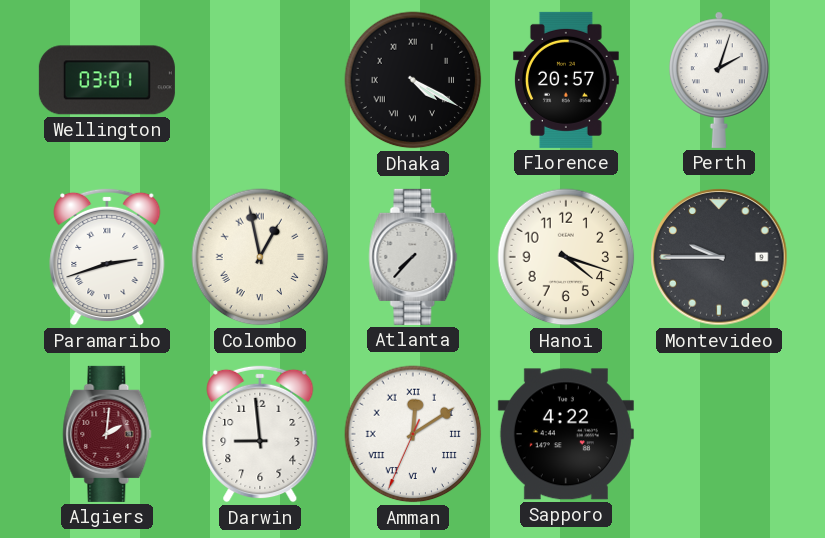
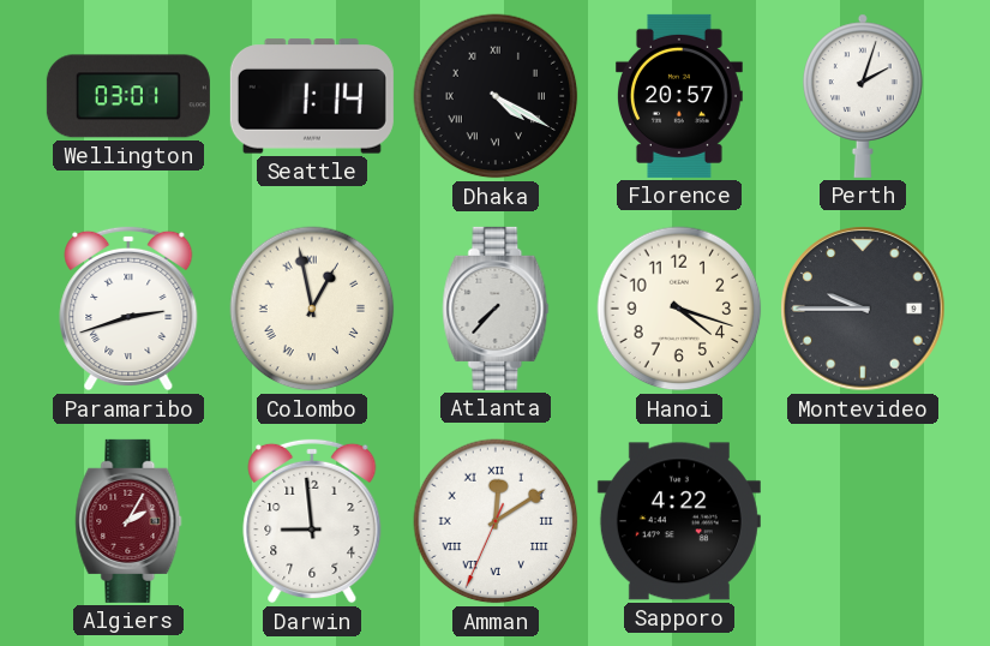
Seattle: none -> 1:14
Algiers: 2:01 -> 2:05
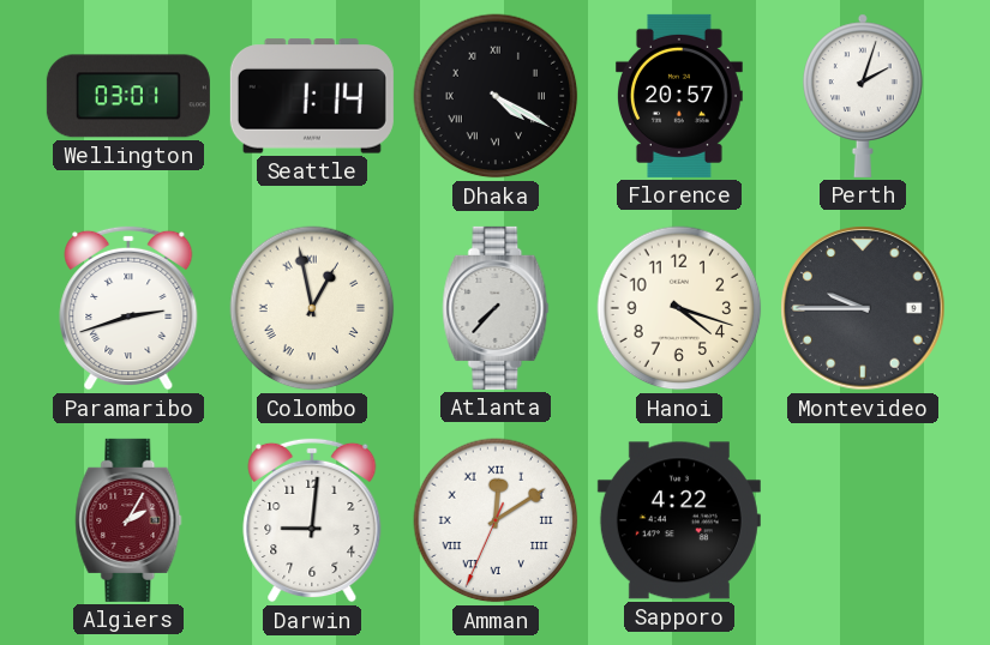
Darwin: 8:59 -> 9:01
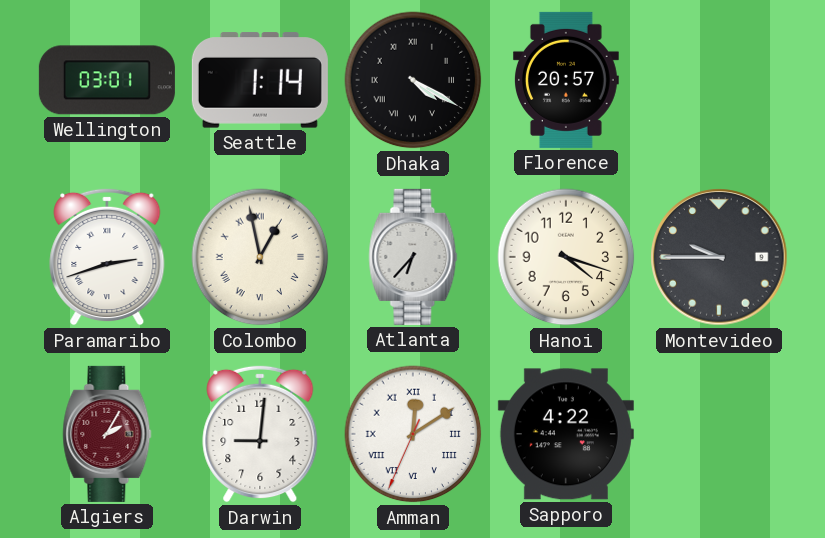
Perth: 2:03 -> none
Atlanta: 7:37 -> 6:37
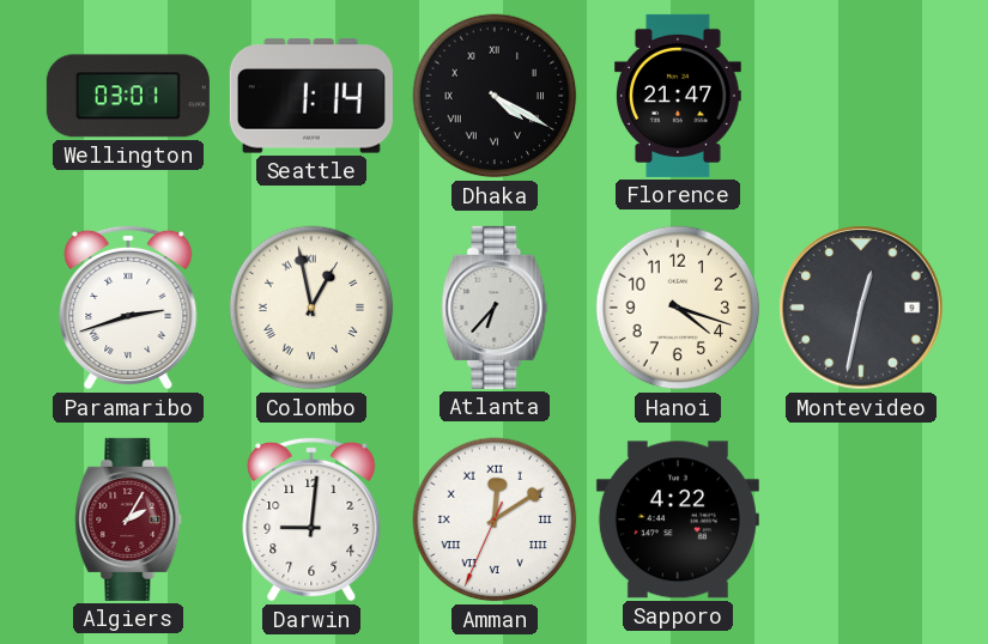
Florence: 20:57 -> 21:47
Montevideo: 9:45 -> 12:32
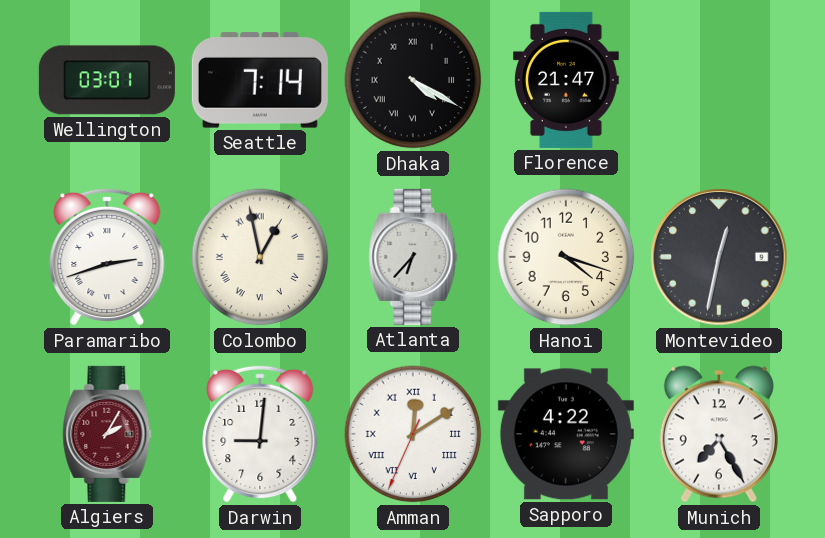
Seattle: 1:14 -> 7:14
Munich: none -> 7:25
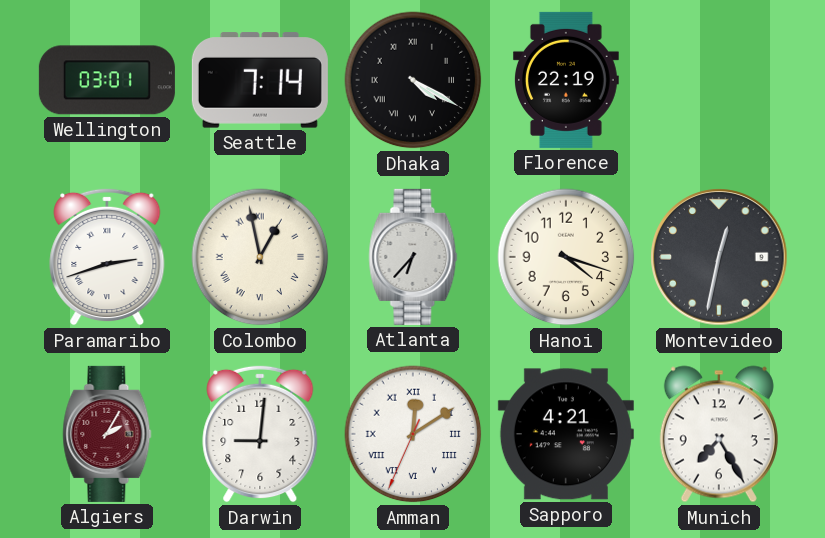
Florence: 21:47 -> 22:19
Sapporo: 4:22 -> 4:21
